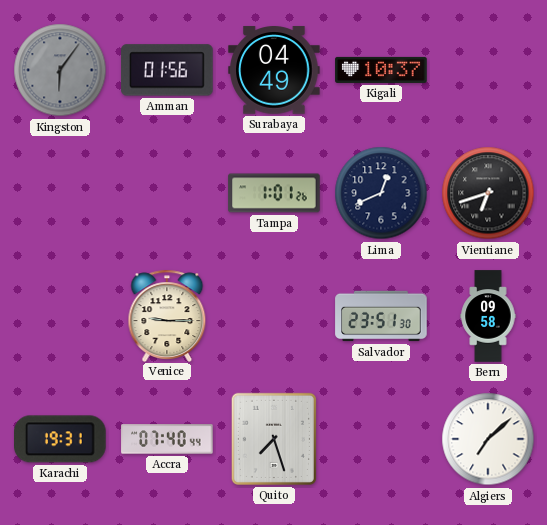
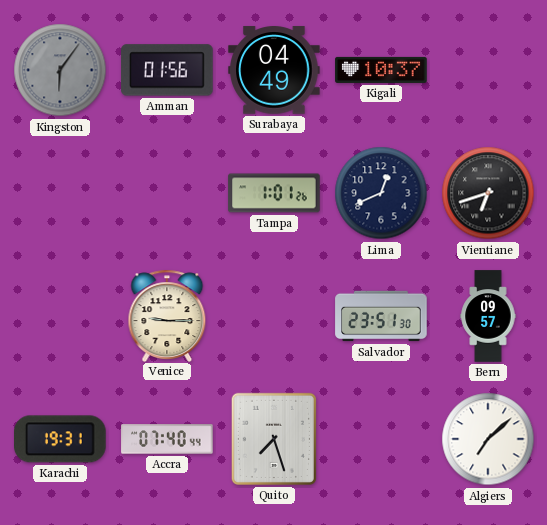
Bern: 09:58 -> 09:57
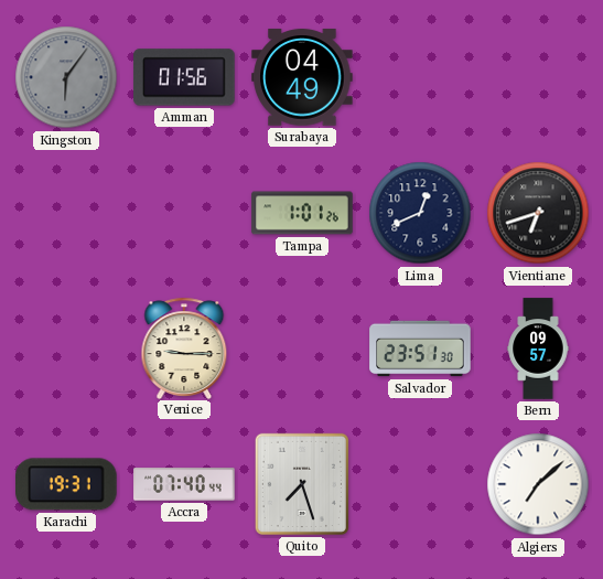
Kigali: 10:37 -> none
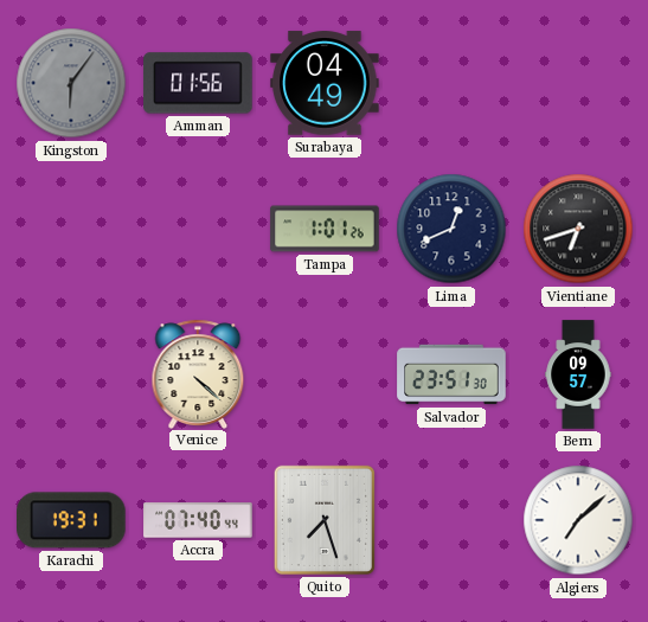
Venice: 9:15 -> 4:22
